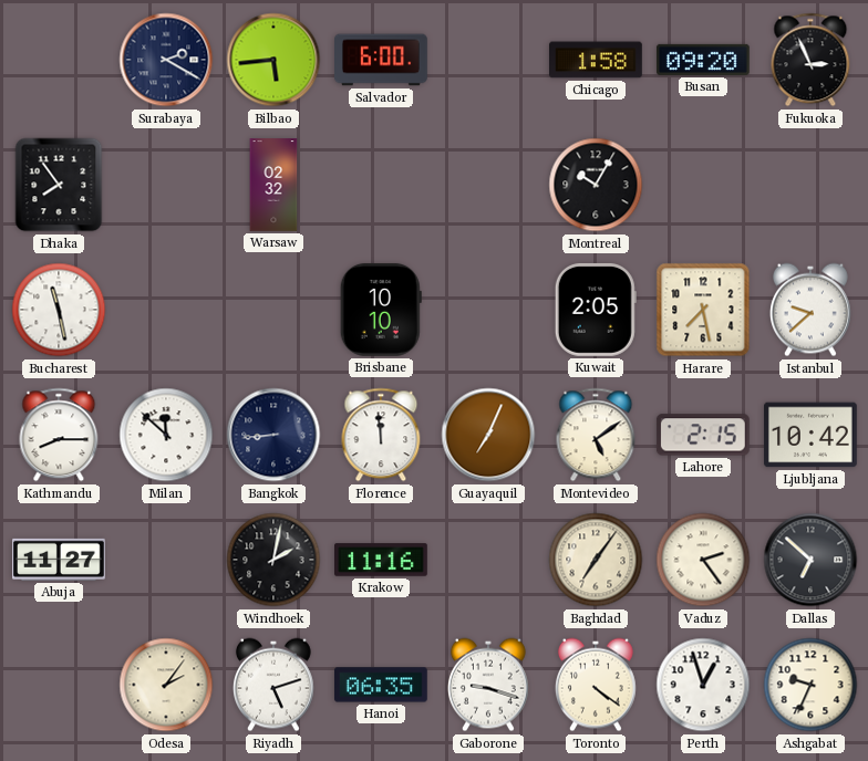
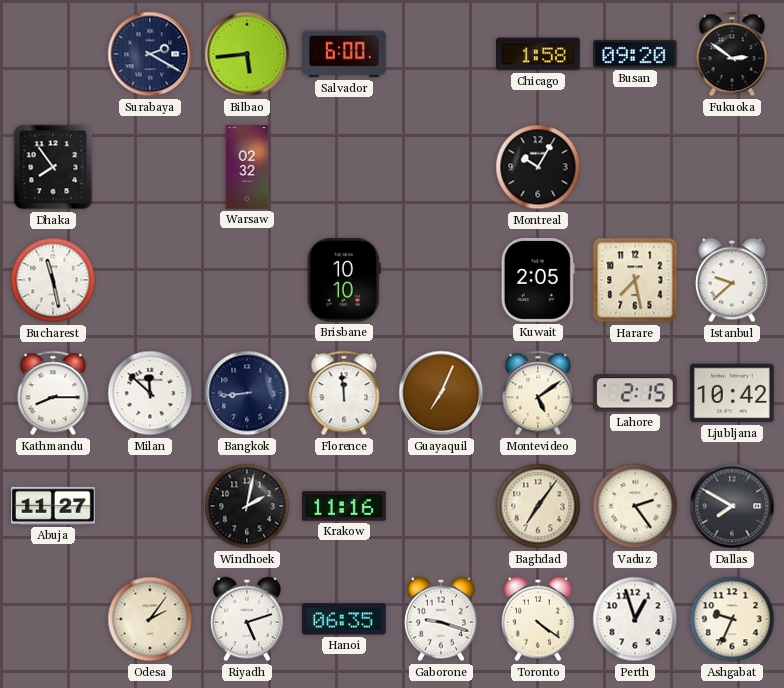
Fukuoka: 2:56 -> 2:51
Dallas: 6:52 -> 7:50
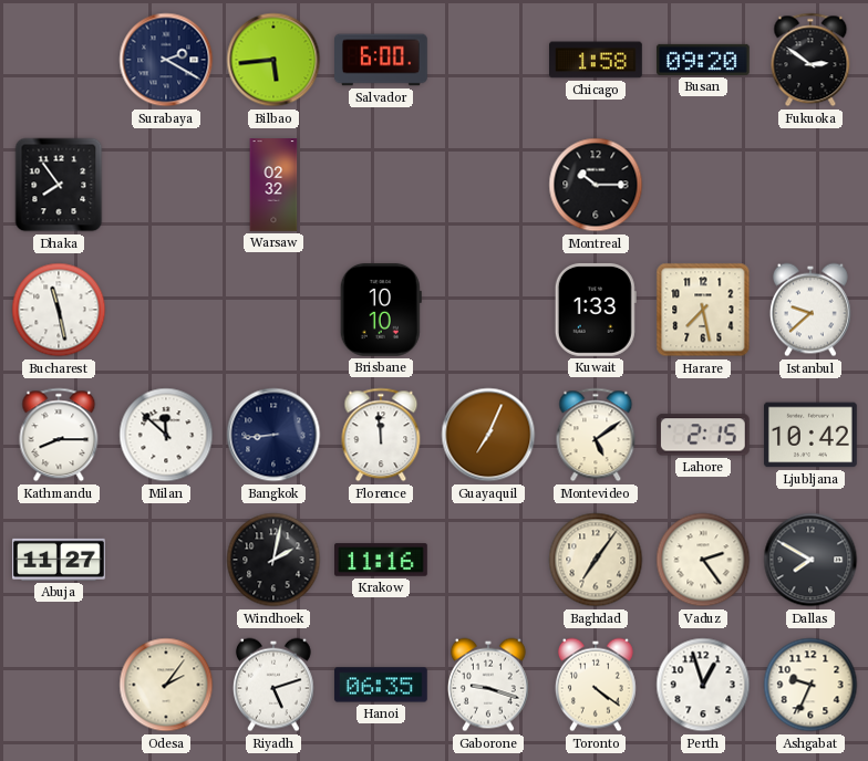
Montreal: 10:05 -> 10:15
Kuwait: 2:05 -> 1:33
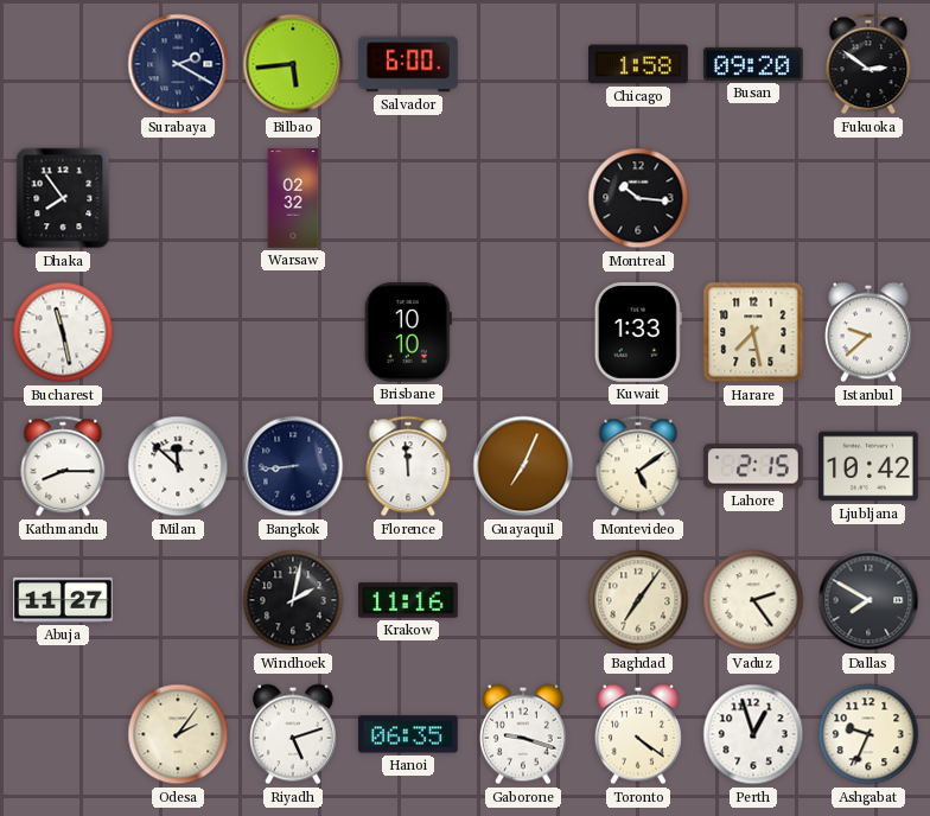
Montreal: 10:15 -> 10:16
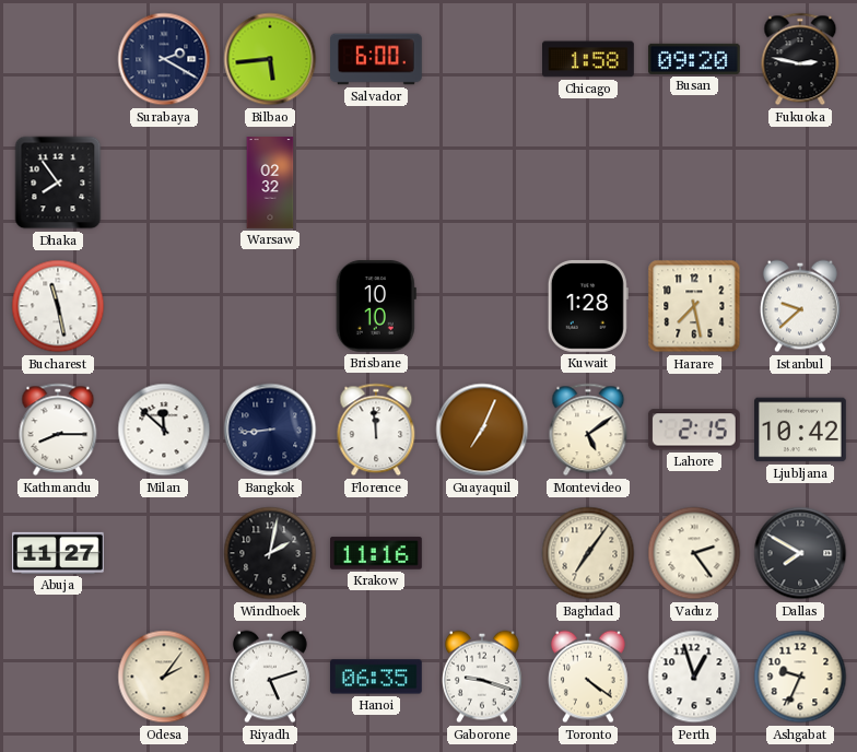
Fukuoka: 2:51 -> 2:47
Montreal: 10:16 -> none
Kuwait: 1:33 -> 1:28
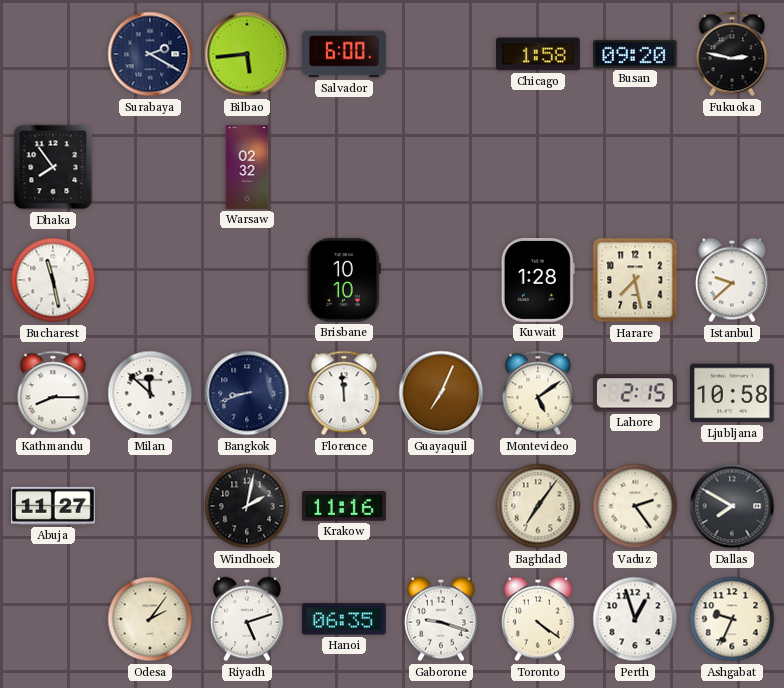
Bangkok: 8:44 -> 8:42
Ljubljana: 10:42 -> 10:58
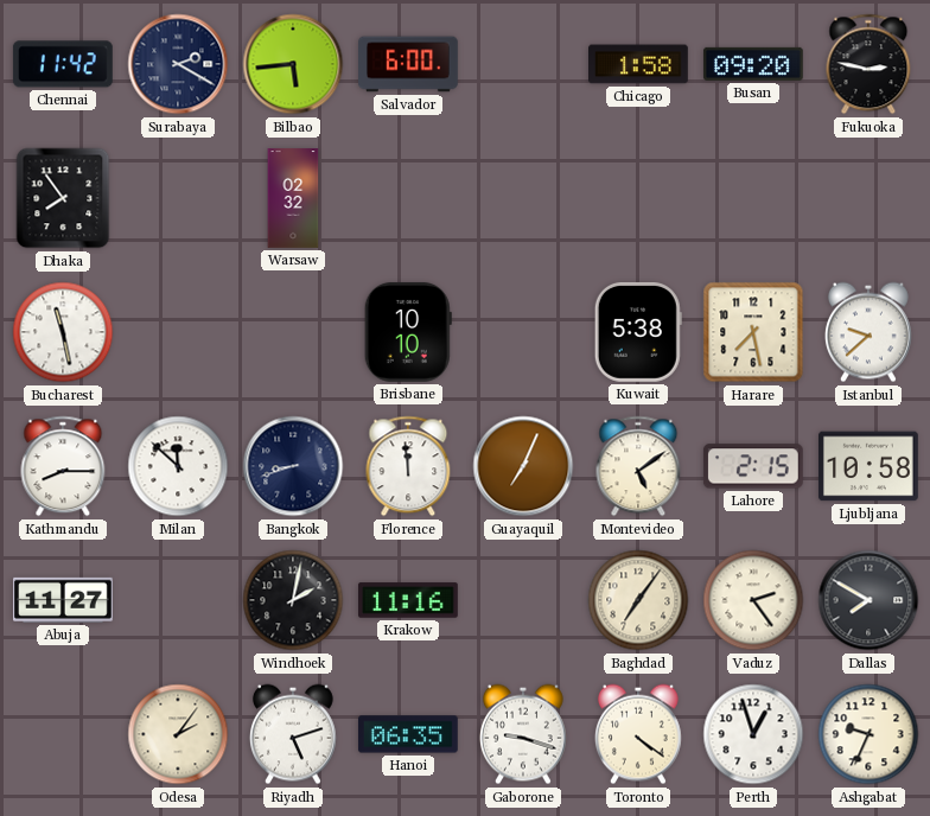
Chennai: none -> 11:42
Kuwait: 1:28 -> 5:38
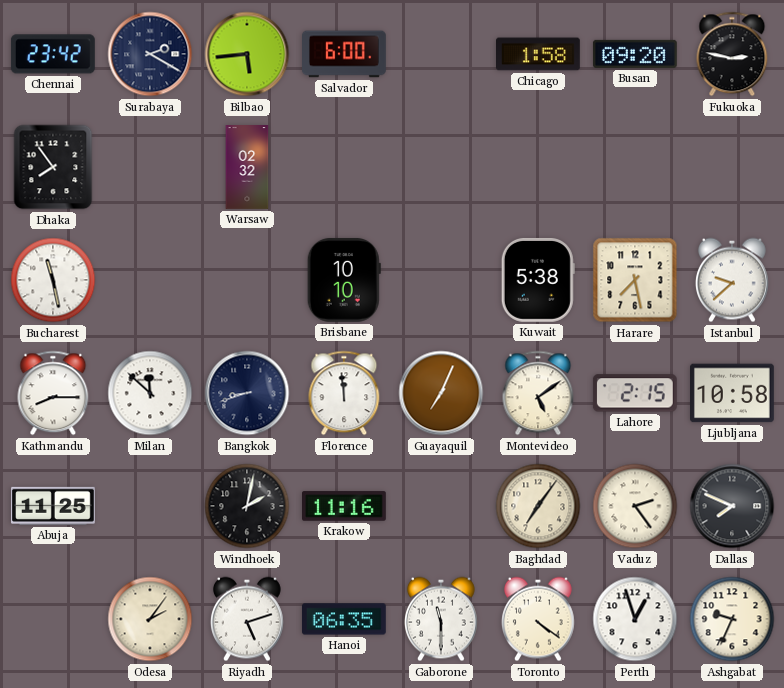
Chennai: 11:42 -> 23:42
Abuja: 11:27 -> 11:25
Dallas: 7:50 -> 7:49
Gaborone: 9:18 -> 11:30
